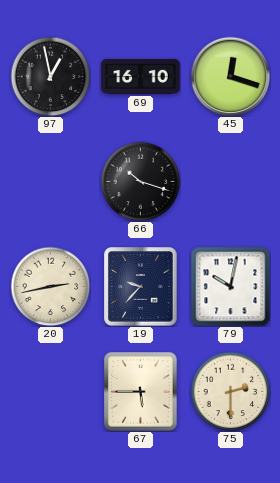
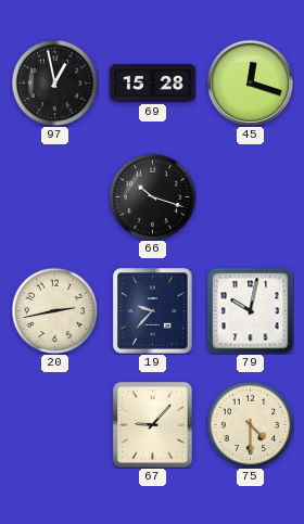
69: 16:10 -> 15:28
67: 5:45 -> 9:07
75: 2:30 -> 4:30
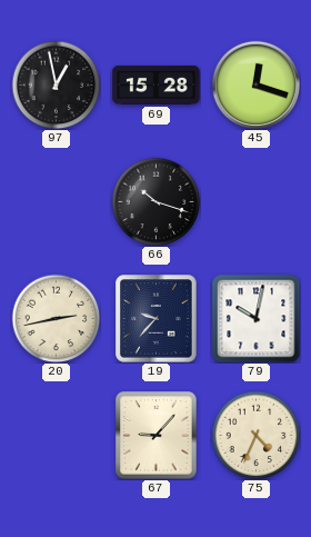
75: 4:30 -> 4:34
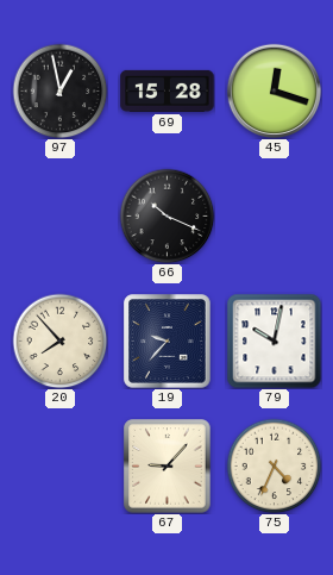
66: 10:18 -> 10:19
20: 2:43 -> 7:53
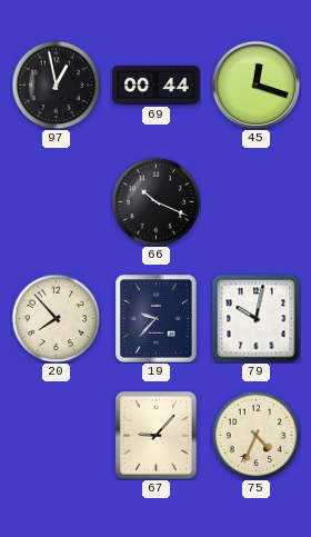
69: 15:28 -> 00:44
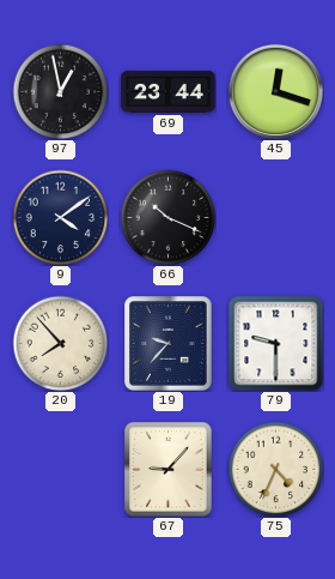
69: 00:44 -> 23:44
9: none -> 4:09
79: 10:02 -> 9:30
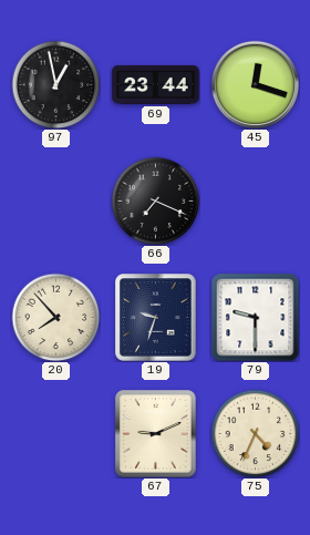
9: 4:09 -> none
66: 10:19 -> 7:19
19: 9:37 -> 9:33
67: 9:07 -> 9:11
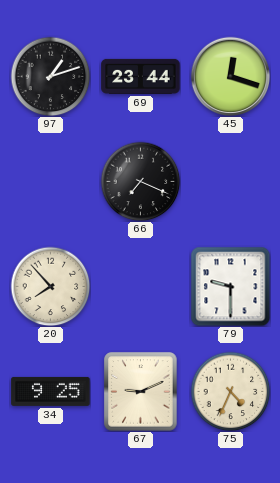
97: 12:58 -> 1:12
19: 9:33 -> none
34: none -> 9:25
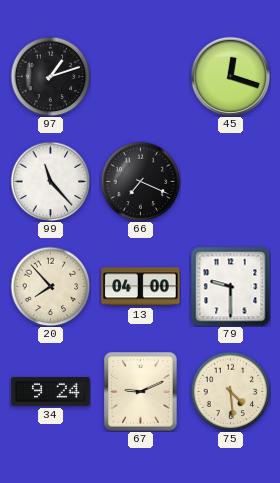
69: 23:44 -> none
99: none -> 11:23
13: none -> 04:00
34: 9:25 -> 9:24
75: 4:34 -> 4:29
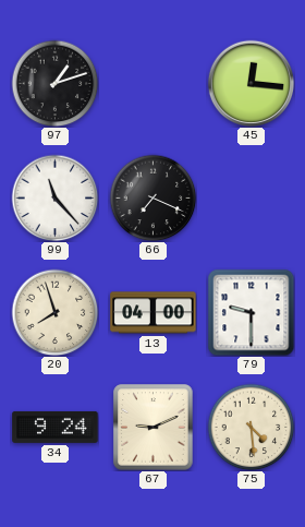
45: 12:18 -> 12:16
20: 7:53 -> 7:57
